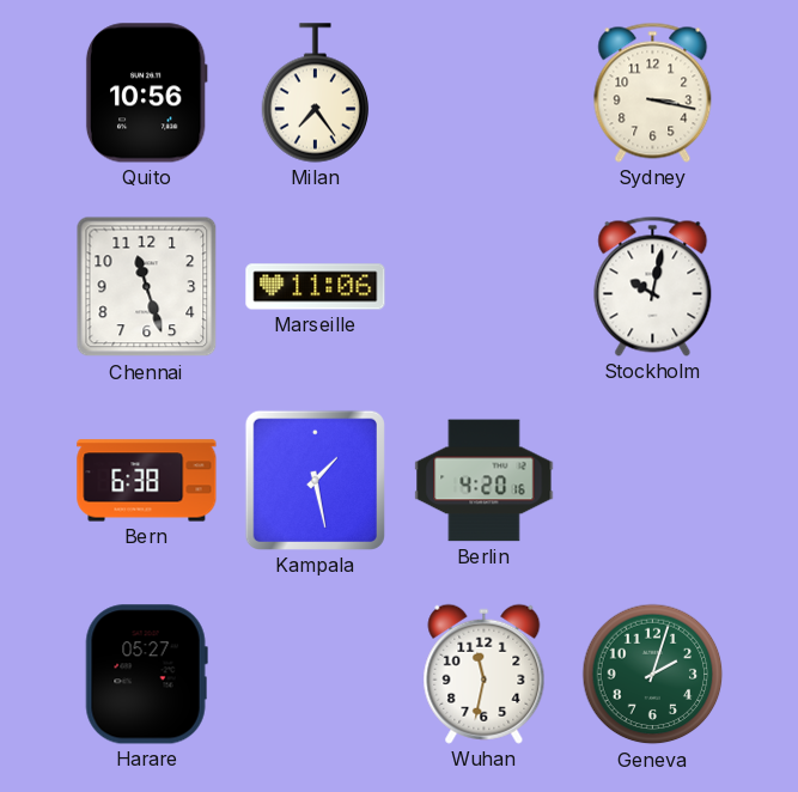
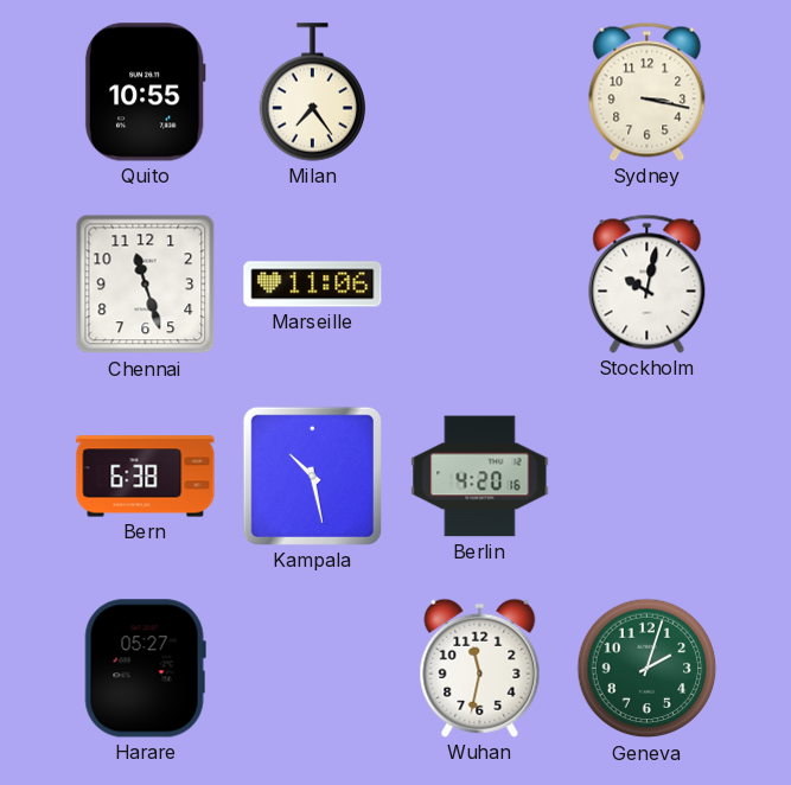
Quito: 10:56 -> 10:55
Kampala: 1:28 -> 10:28
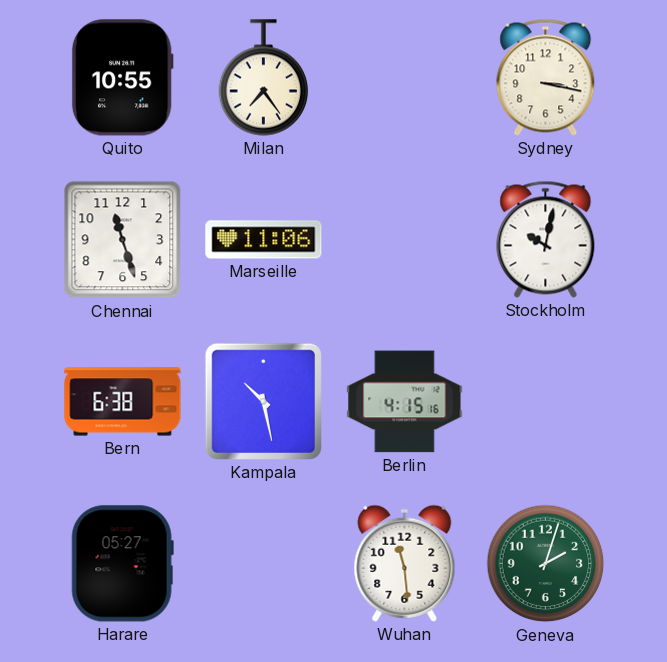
Berlin: 4:20 -> 4:15
Wuhan: 11:32 -> 11:29
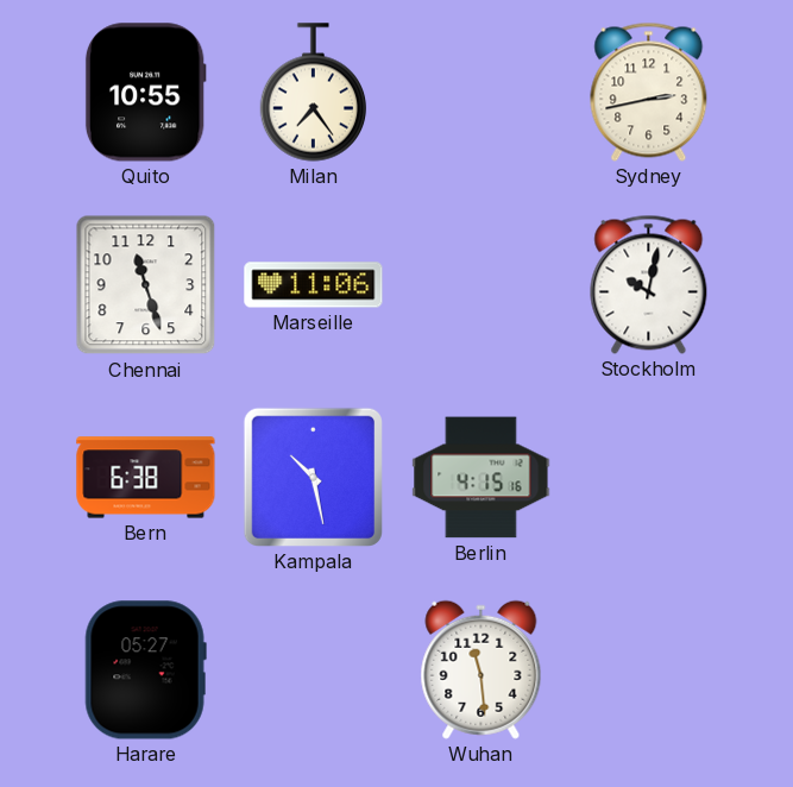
Sydney: 3:17 -> 2:43
Geneva: 2:03 -> none
